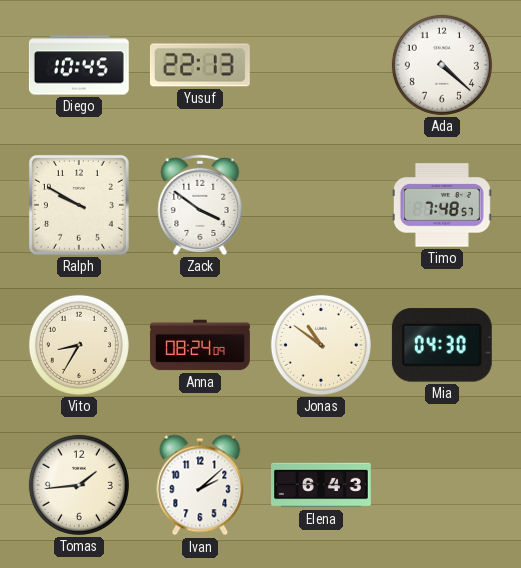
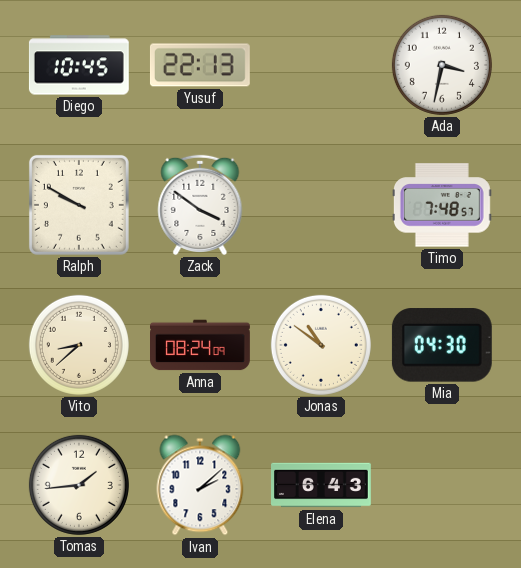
Ada: 4:22 -> 3:32
Vito: 8:35 -> 8:38
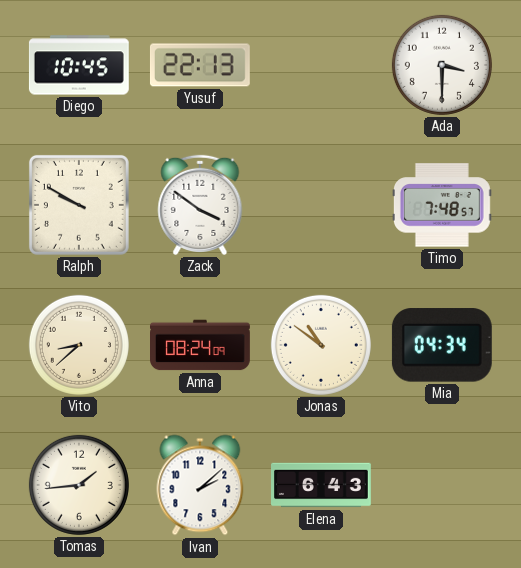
Ada: 3:32 -> 3:30
Mia: 04:30 -> 04:34
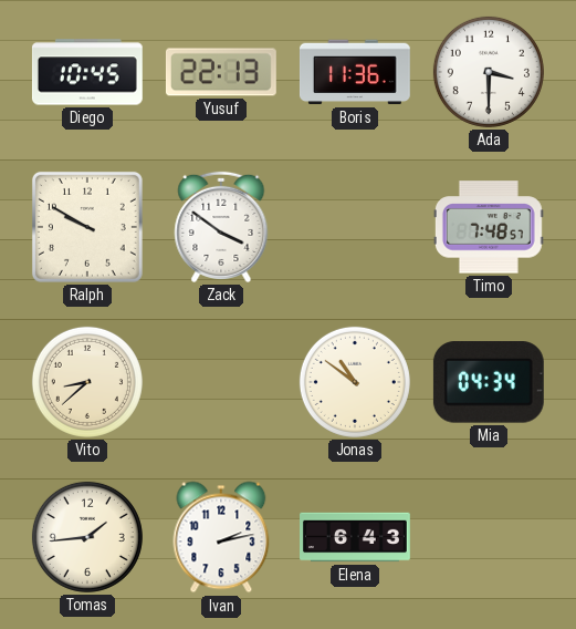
Boris: none -> 11:36
Anna: 08:24 -> none
Ivan: 2:08 -> 2:13
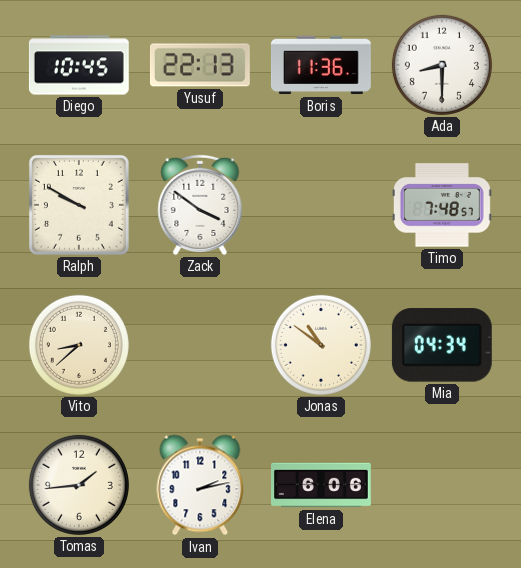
Ada: 3:30 -> 8:30
Elena: 6:43 -> 6:06
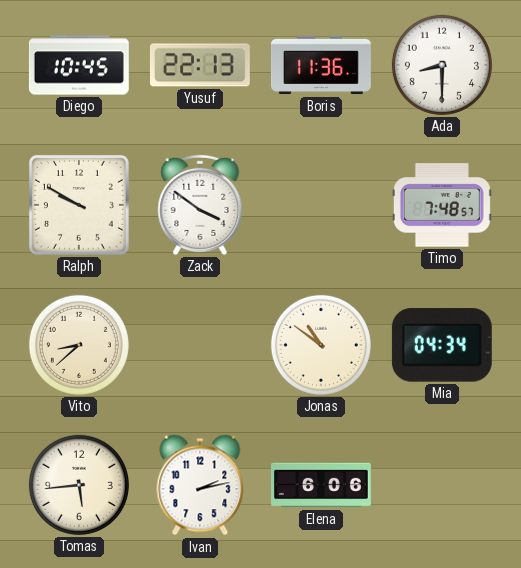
Tomas: 1:44 -> 5:44
